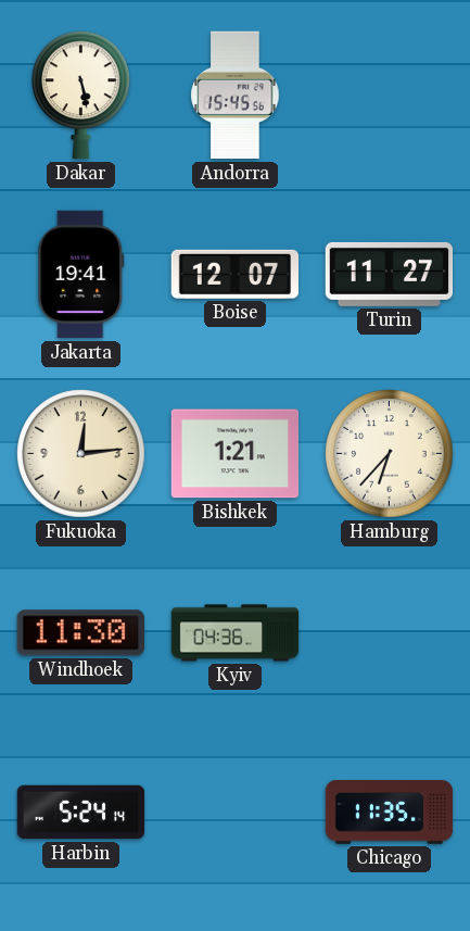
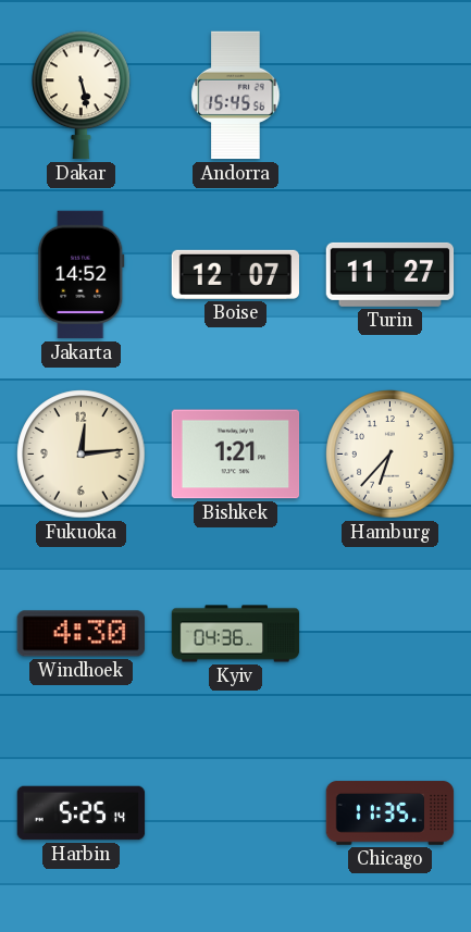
Jakarta: 19:41 -> 14:52
Windhoek: 11:30 -> 4:30
Harbin: 5:24 -> 5:25
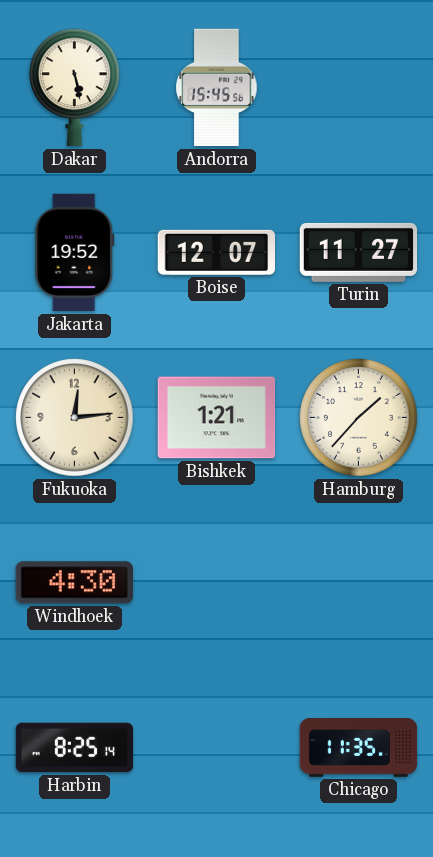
Jakarta: 14:52 -> 19:52
Hamburg: 6:37 -> 1:37
Kyiv: 04:36 -> none
Harbin: 5:25 -> 8:25
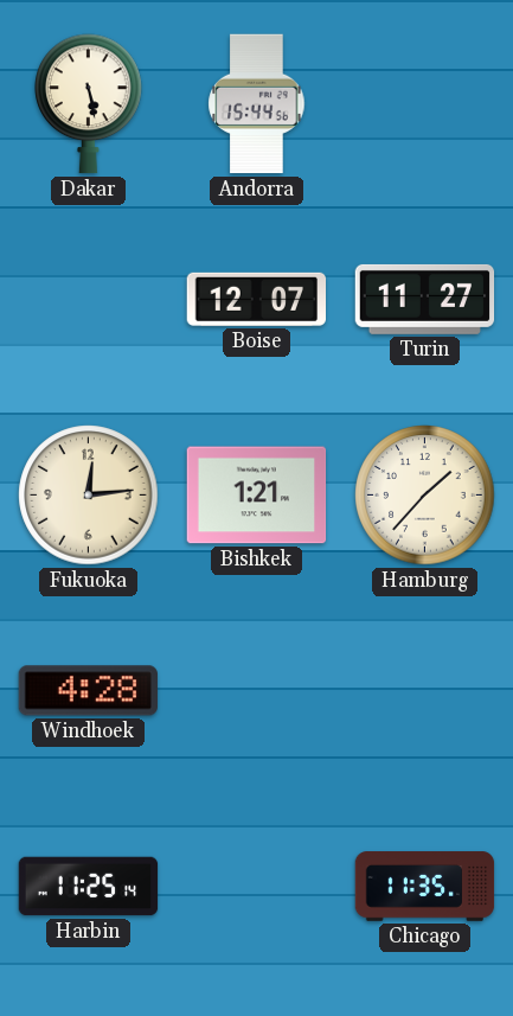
Andorra: 15:45 -> 15:44
Jakarta: 19:52 -> none
Windhoek: 4:30 -> 4:28
Harbin: 8:25 -> 11:25
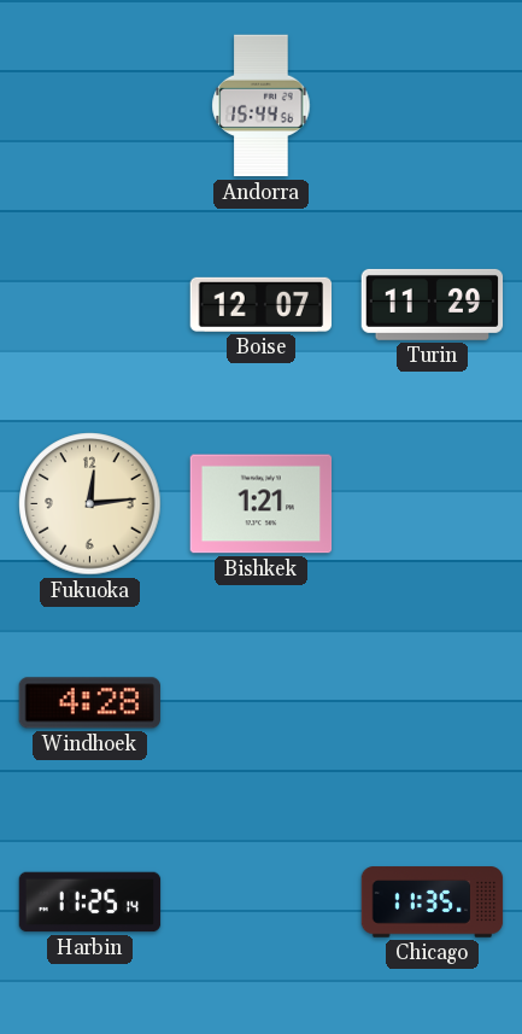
Dakar: 5:28 -> none
Turin: 11:27 -> 11:29
Hamburg: 1:37 -> none
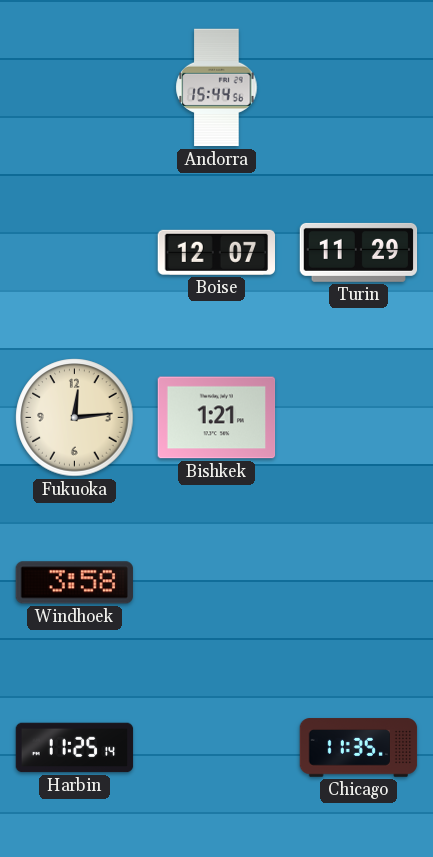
Windhoek: 4:28 -> 3:58
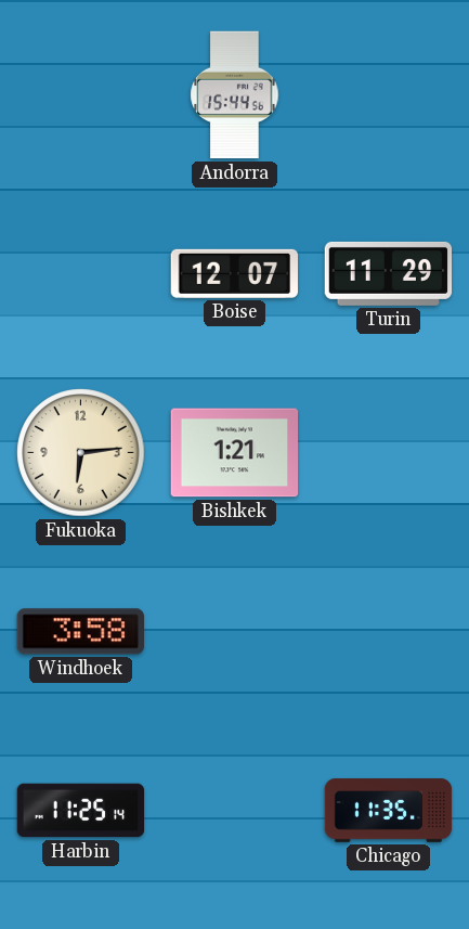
Fukuoka: 12:14 -> 6:14
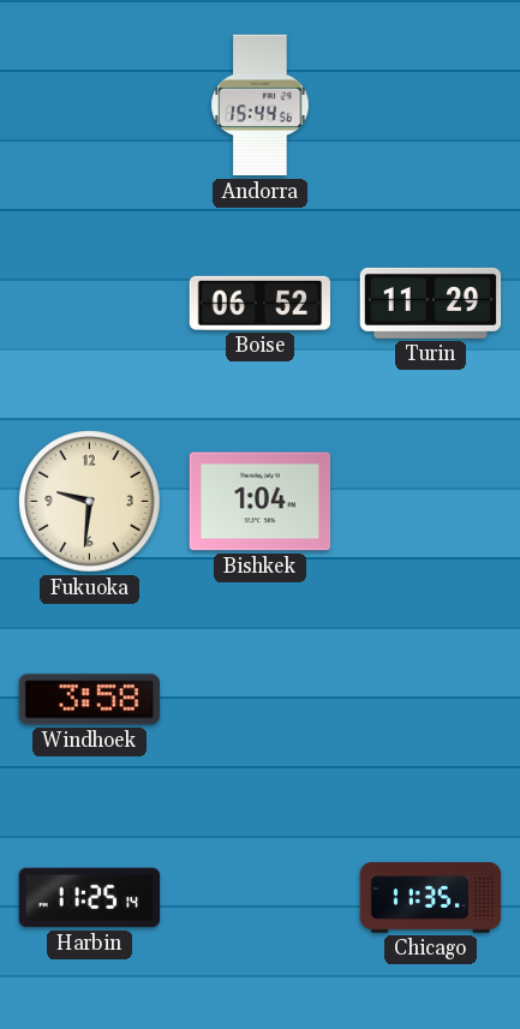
Boise: 12:07 -> 06:52
Fukuoka: 6:14 -> 9:31
Bishkek: 1:21 -> 1:04
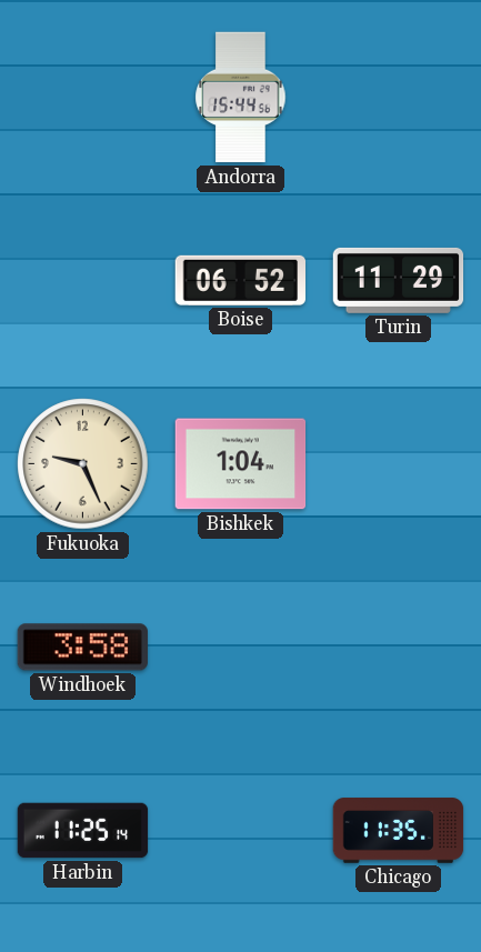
Fukuoka: 9:31 -> 9:26
